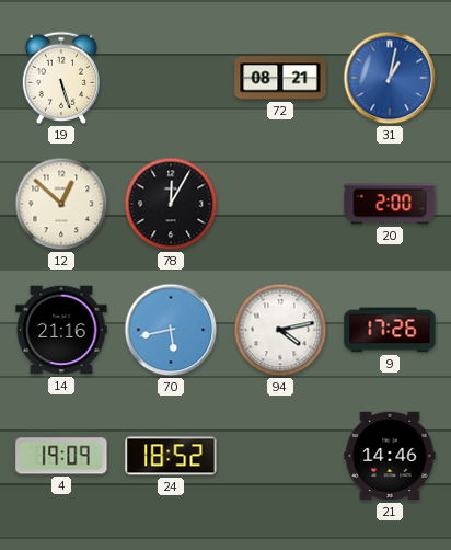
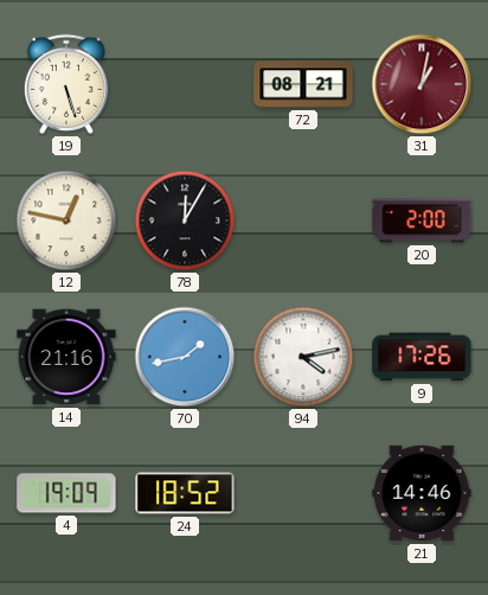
31 dial: blue -> burgundy
12: 12:52 -> 12:47
70: 5:43 -> 1:43
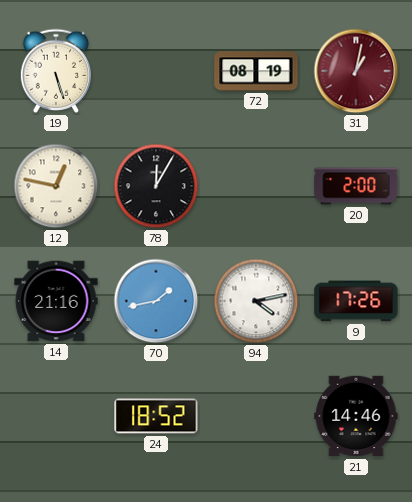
72: 08:21 -> 08:19
4: 19:09 -> none
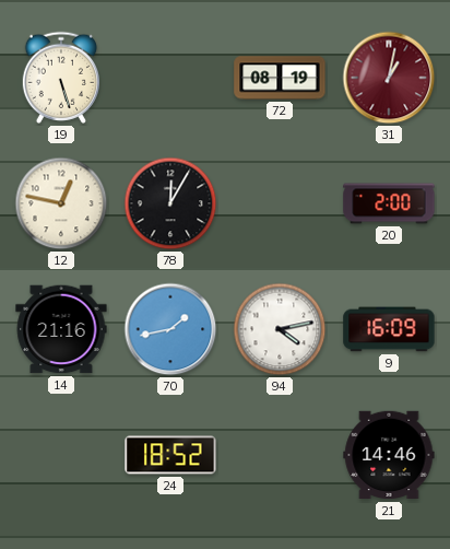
9: 17:26 -> 16:09
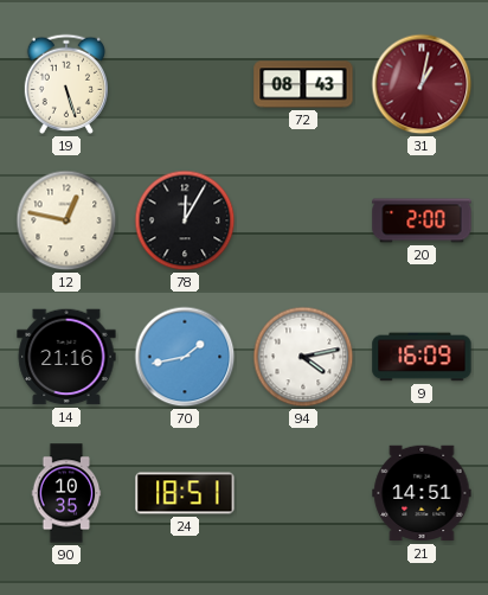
72: 08:19 -> 08:43
90: none -> 10:35
24: 18:52 -> 18:51
21: 14:46 -> 14:51
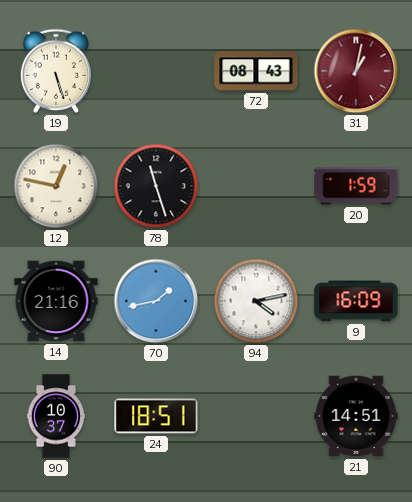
78: 12:05 -> 11:27
20: 2:00 -> 1:59
90: 10:35 -> 10:37
